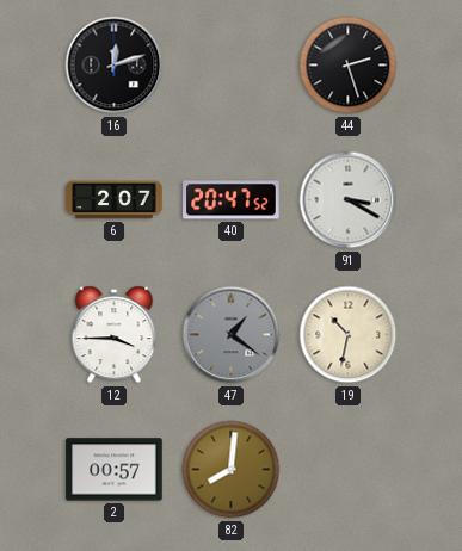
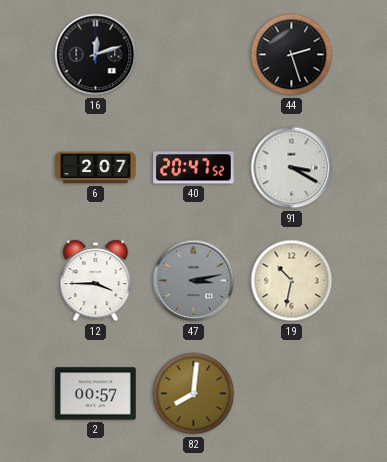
47: 1:21 -> 3:13
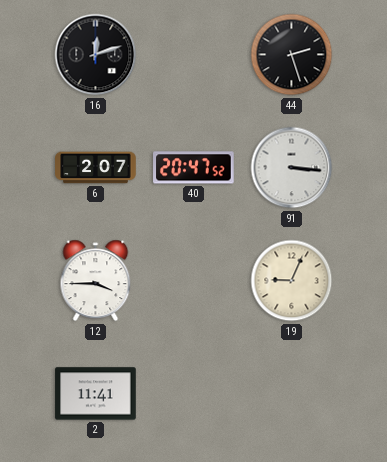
91: 3:20 -> 3:16
47: 3:13 -> none
19: 10:32 -> 9:04
2: 00:57 -> 11:41
82: 8:01 -> none
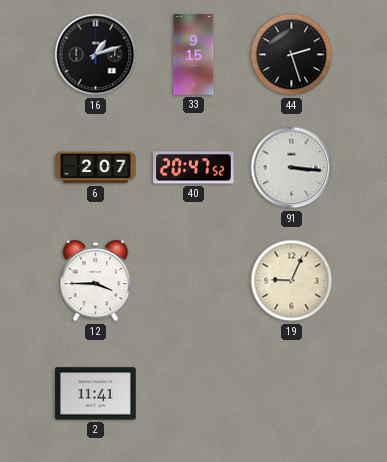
16: 12:12 -> 1:12
33: none -> 9:15
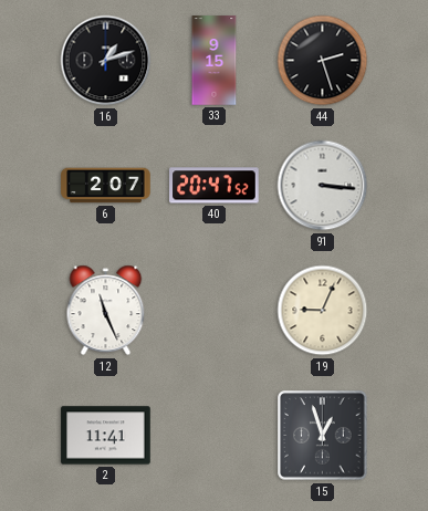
12: 3:45 -> 11:26
15: none -> 12:57
